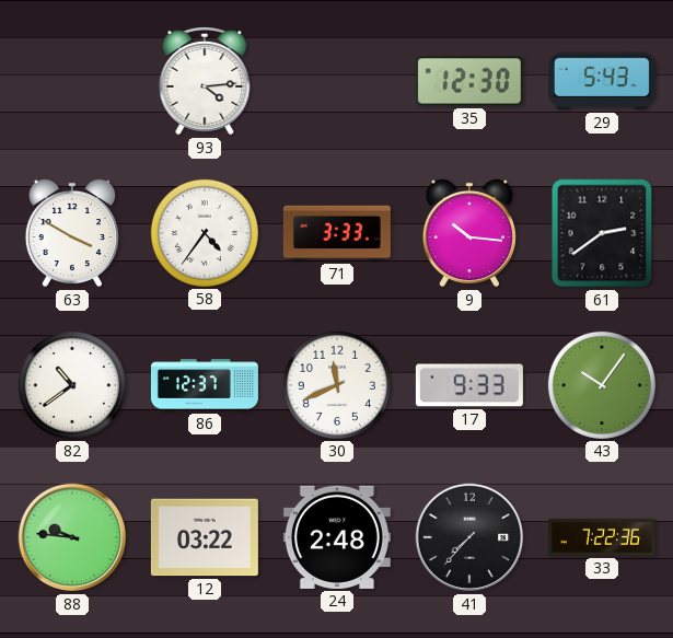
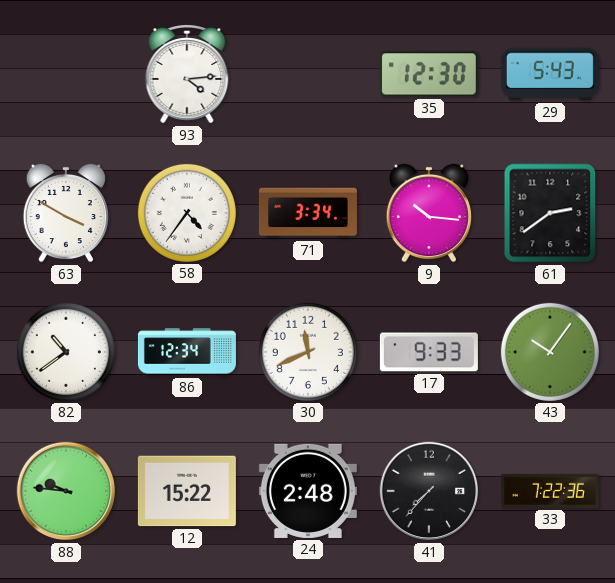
71: 3:33 -> 3:34
86: 12:37 -> 12:34
12: 03:22 -> 15:22
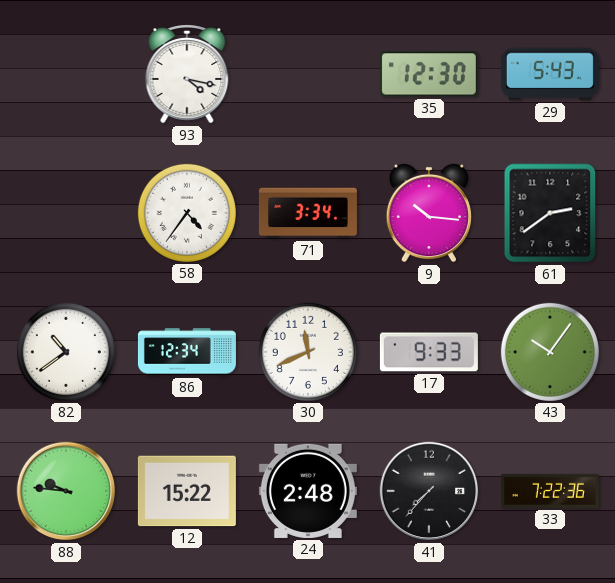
93: 4:14 -> 4:17
63: 3:50 -> none
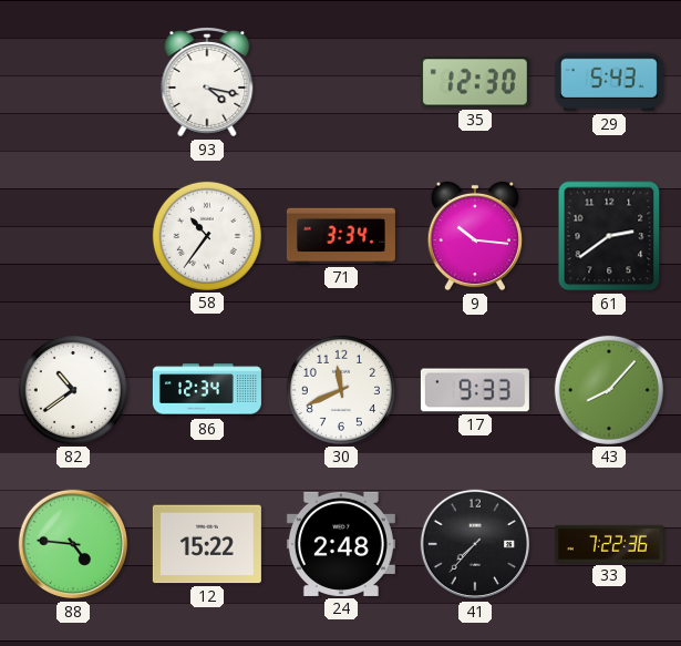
58: 4:36 -> 10:36
43: 10:06 -> 8:07
88: 9:46 -> 4:46
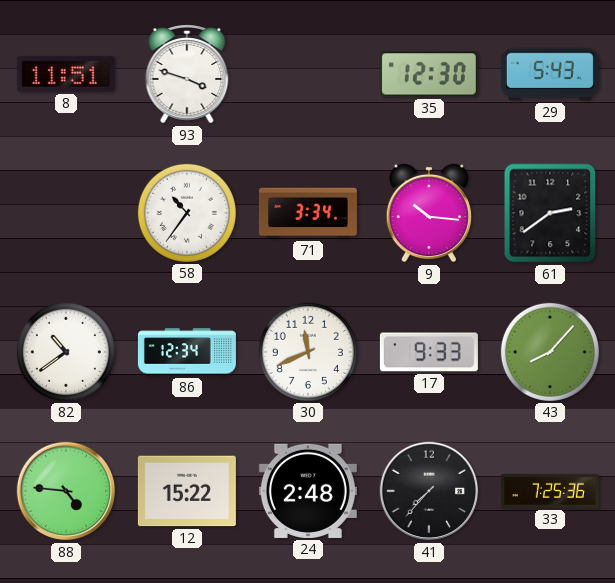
8: none -> 11:51
93: 4:17 -> 3:48
33: 7:22 -> 7:25
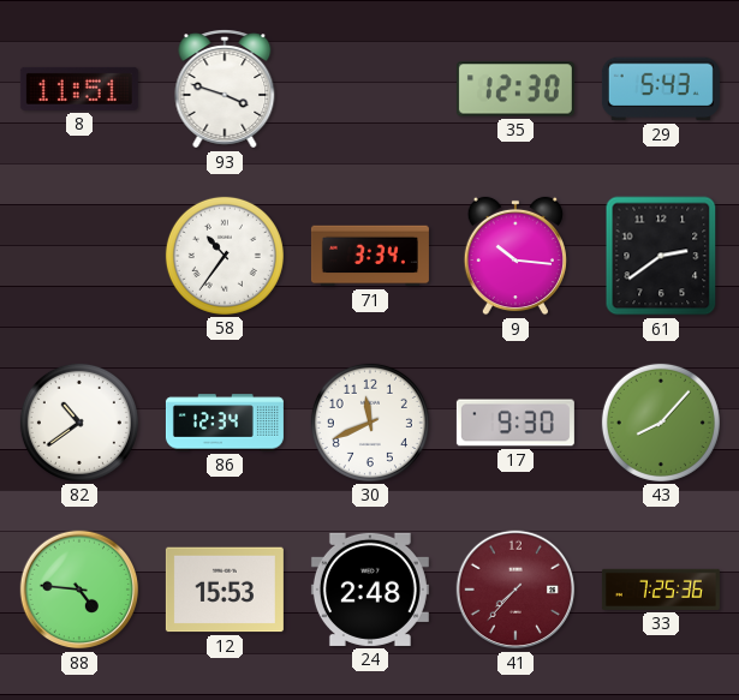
17: 9:33 -> 9:30
12: 15:22 -> 15:53
41 dial: black -> burgundy
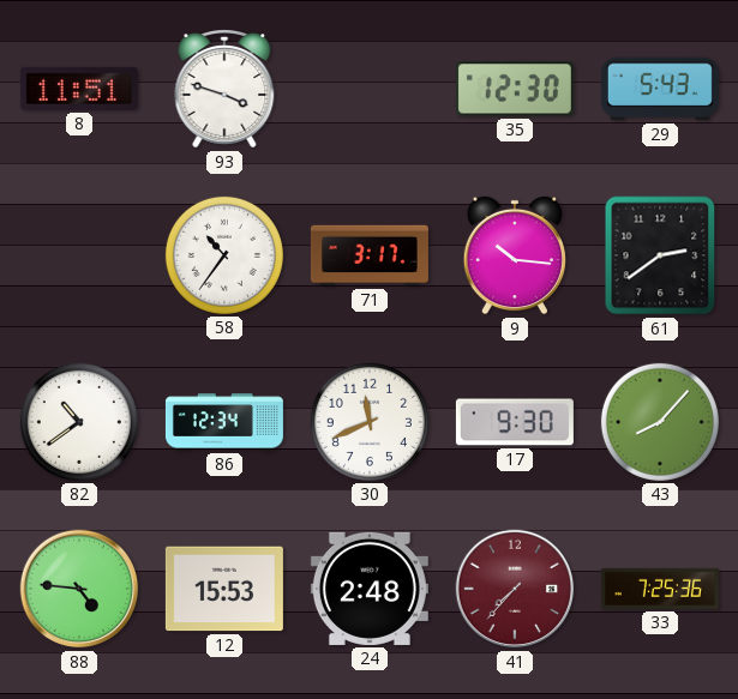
71: 3:34 -> 3:17
